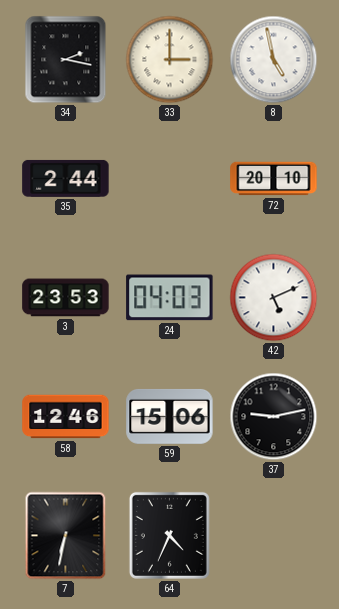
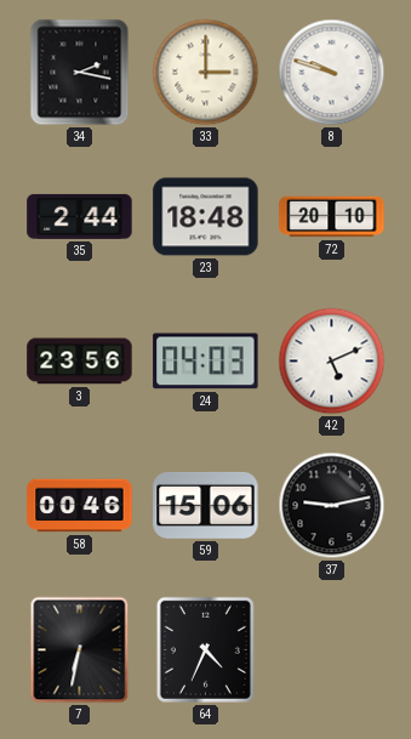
8: 4:58 -> 9:48
23: none -> 18:48
3: 23:53 -> 23:56
58: 12:46 -> 00:46
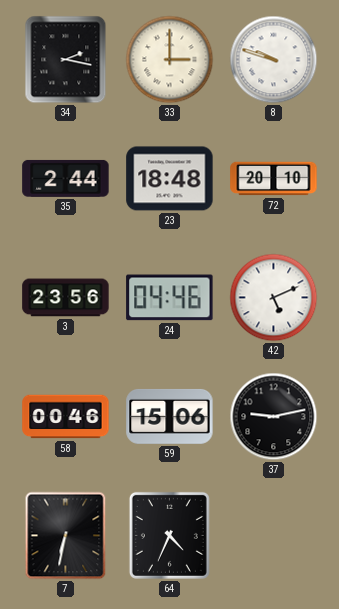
24: 04:03 -> 04:46
